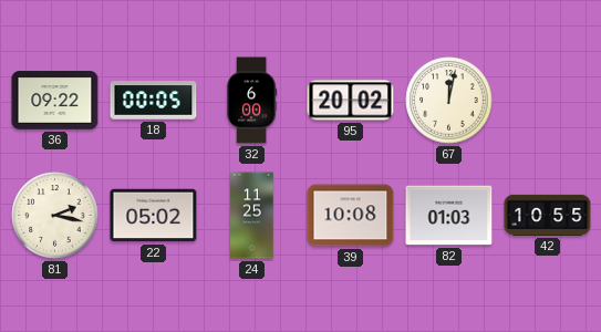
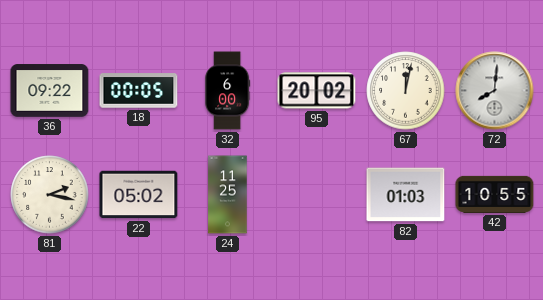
72: none -> 8:01
39: 10:08 -> none
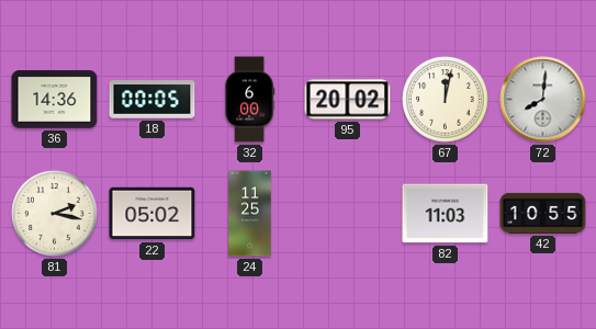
36: 09:22 -> 14:36
82: 01:03 -> 11:03
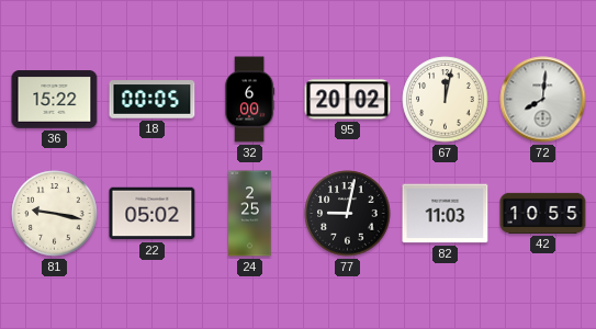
36: 14:36 -> 15:22
81: 2:17 -> 9:17
24: 11:25 -> 2:25
77: none -> 9:02
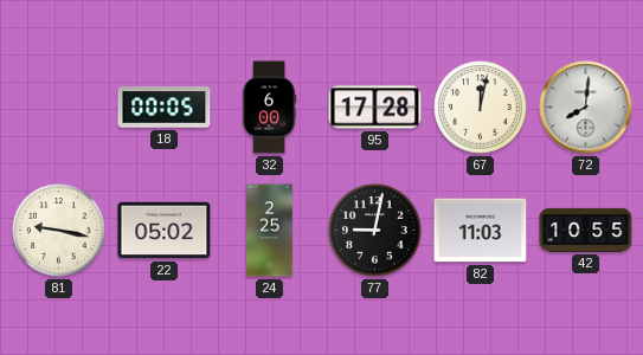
36: 15:22 -> none
95: 20:02 -> 17:28
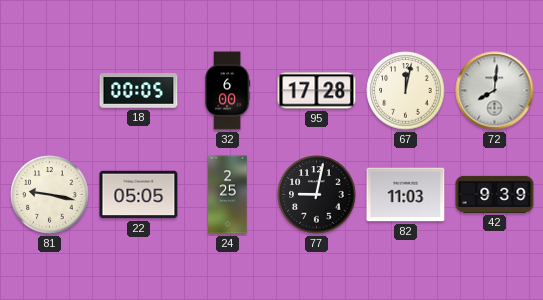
22: 05:02 -> 05:05
42: 10:55 -> 9:39
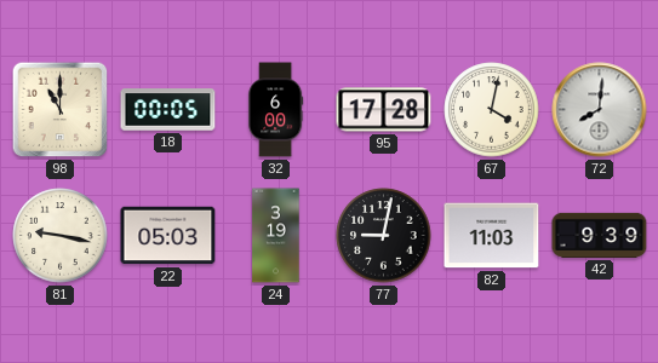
98: none -> 11:00
67: 12:02 -> 4:02
22: 05:05 -> 05:03
24: 2:25 -> 3:19
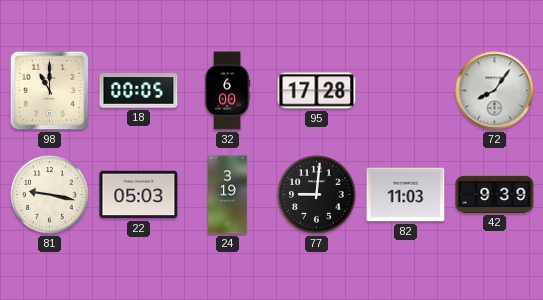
67: 4:02 -> none
72: 8:01 -> 8:06
77: 9:02 -> 9:01
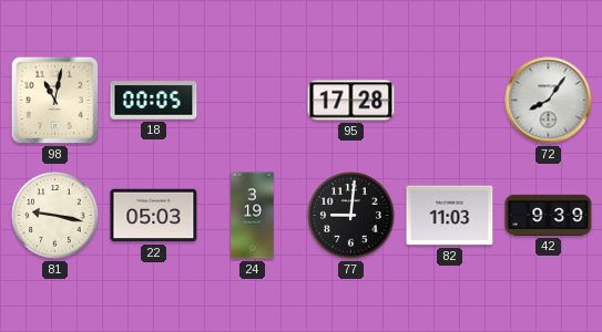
98: 11:00 -> 11:02
32: 6:00 -> none
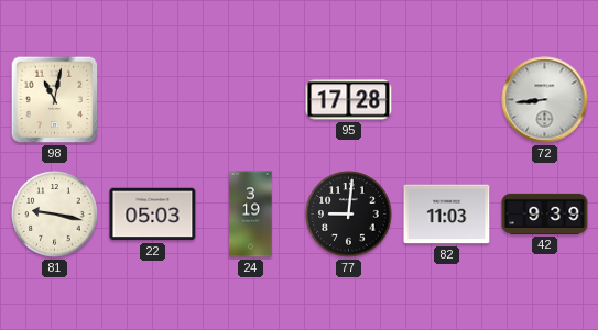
18: 00:05 -> none
72: 8:06 -> 8:44
